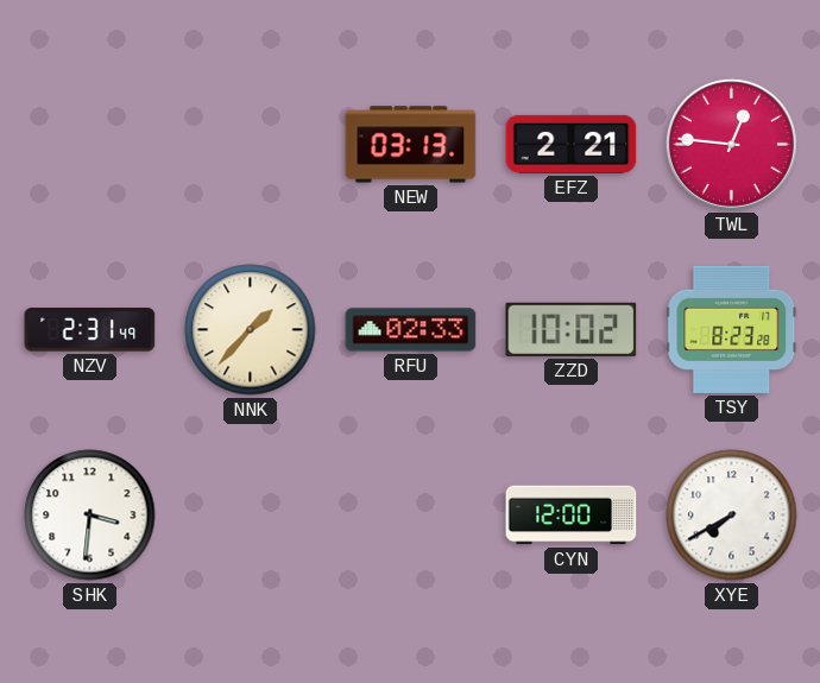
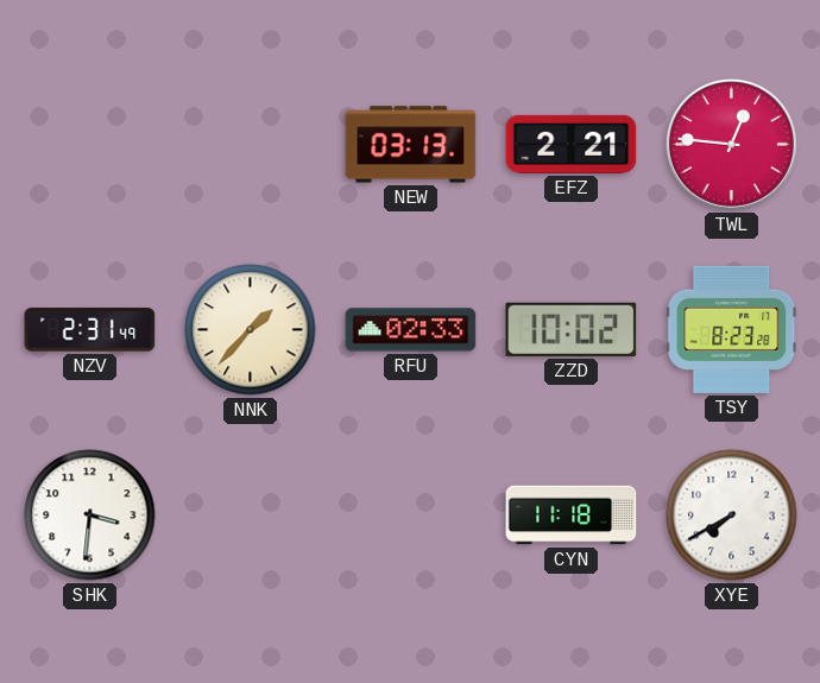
CYN: 12:00 -> 11:18
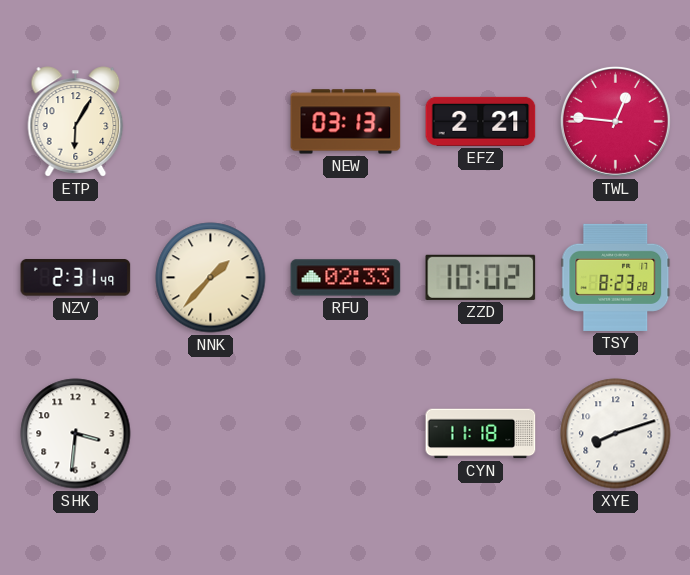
ETP: none -> 6:05
XYE: 7:40 -> 8:12
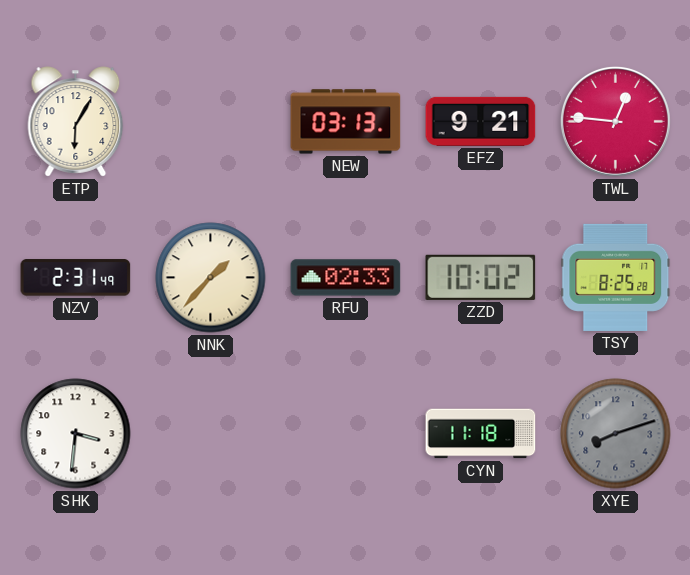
EFZ: 2:21 -> 9:21
TSY: 8:23 -> 8:25
XYE dial: white -> grey
